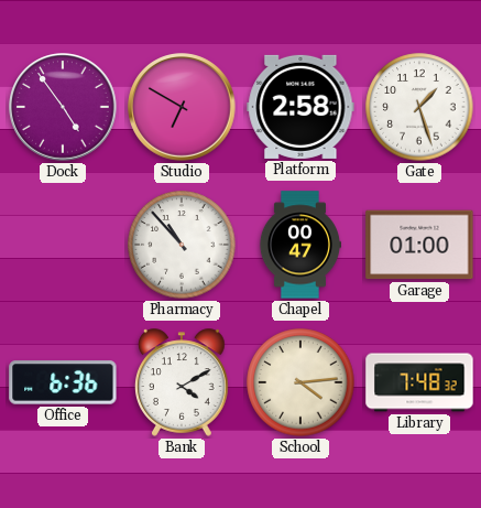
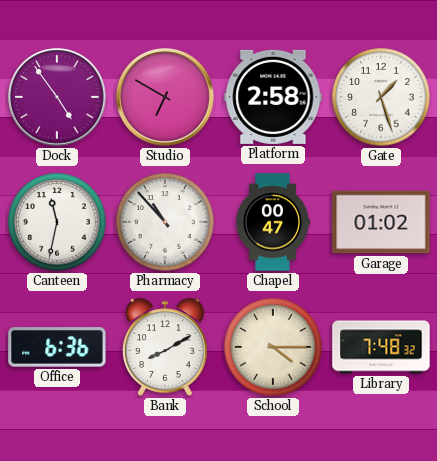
Canteen: none -> 11:32
Garage: 01:00 -> 01:02
Bank: 4:10 -> 8:10
School: 4:14 -> 4:15
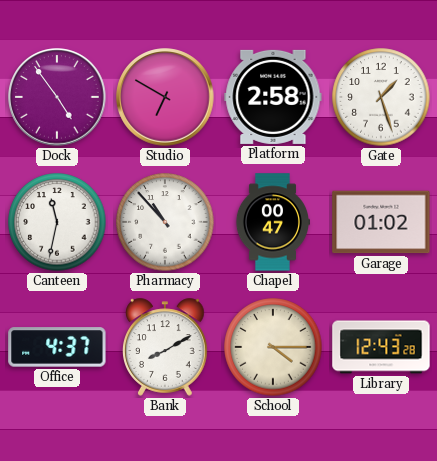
Office: 6:36 -> 4:37
Library: 7:48 -> 12:43
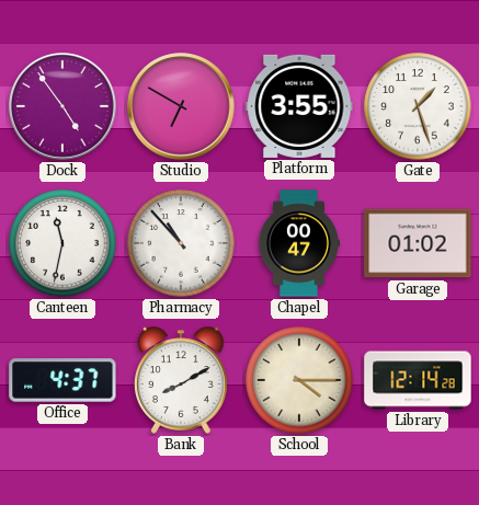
Platform: 2:58 -> 3:55
Library: 12:43 -> 12:14
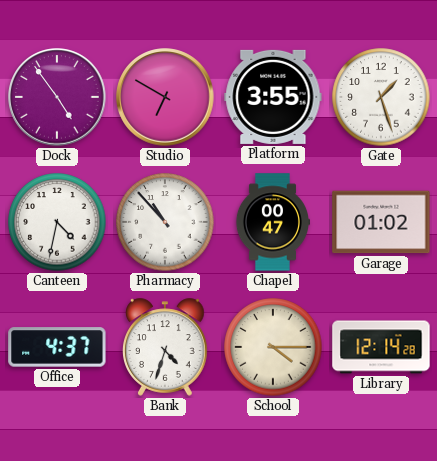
Canteen: 11:32 -> 4:32
Bank: 8:10 -> 4:33
